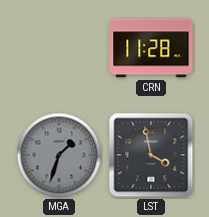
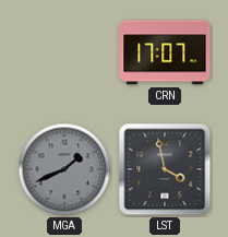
CRN: 11:28 -> 17:07
MGA: 1:33 -> 1:41
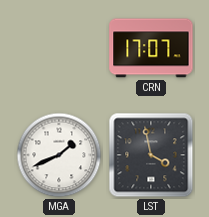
MGA dial: grey -> white
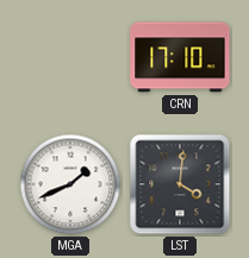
CRN: 17:07 -> 17:10
LST: 3:58 -> 4:01
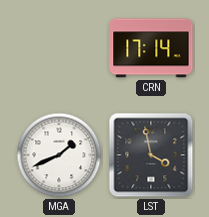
CRN: 17:10 -> 17:14
LST: 4:01 -> 3:58
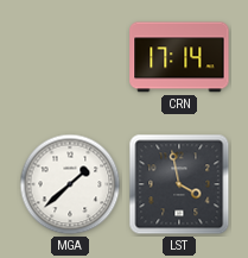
MGA: 1:41 -> 1:38
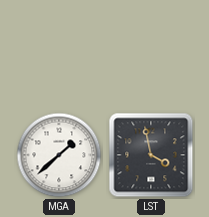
CRN: 17:14 -> none
